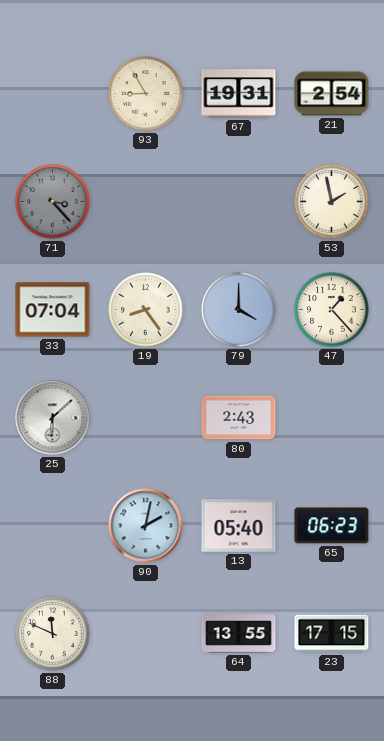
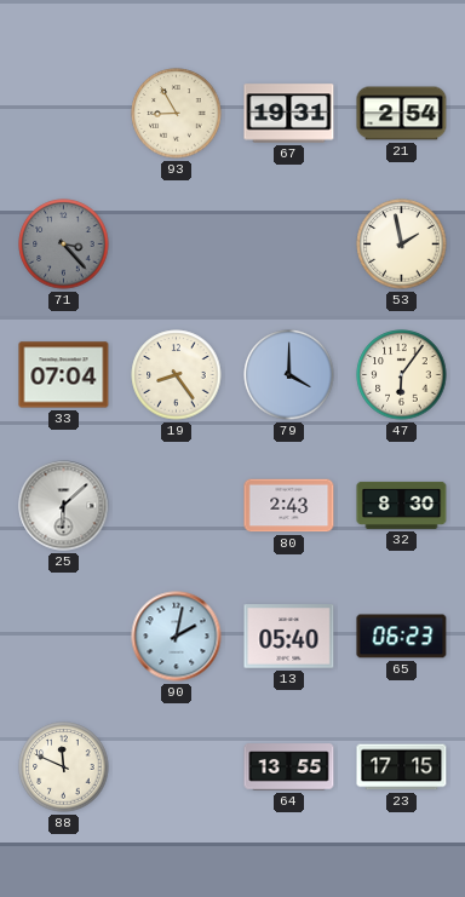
47: 1:23 -> 6:06
32: none -> 8:30
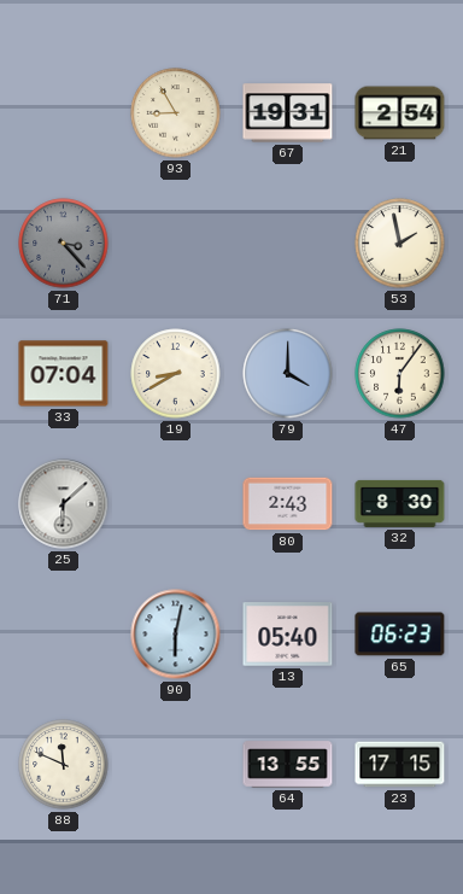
19: 8:24 -> 8:40
90: 2:02 -> 6:02
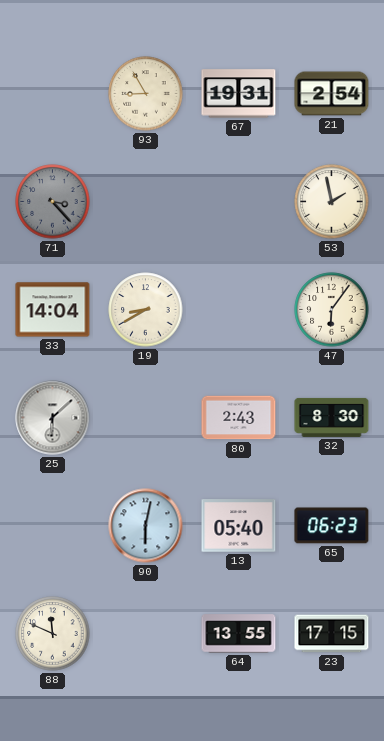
33: 07:04 -> 14:04
79: 4:00 -> none
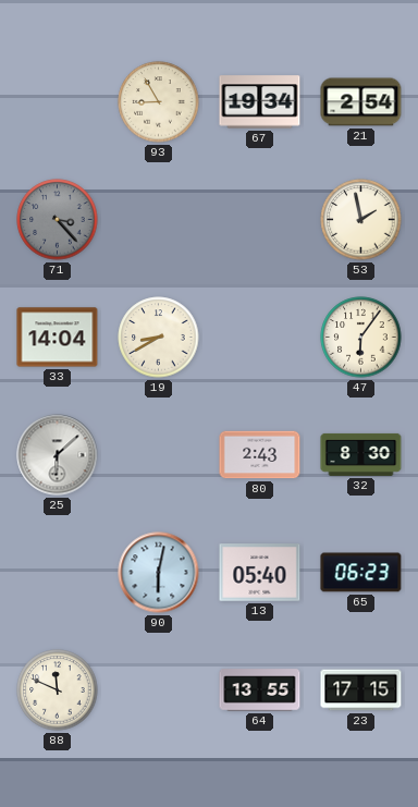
67: 19:31 -> 19:34
